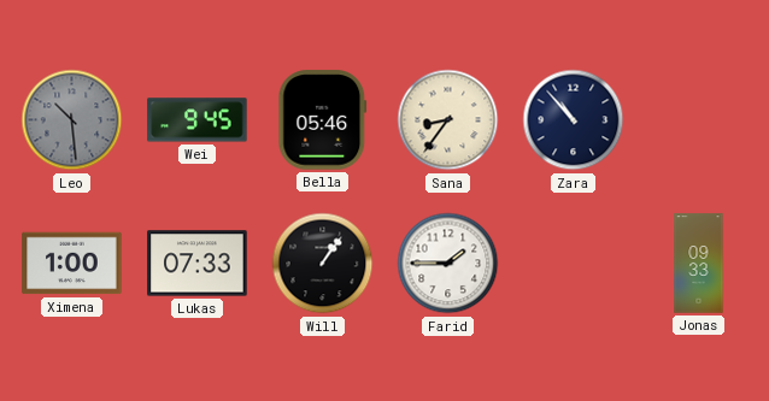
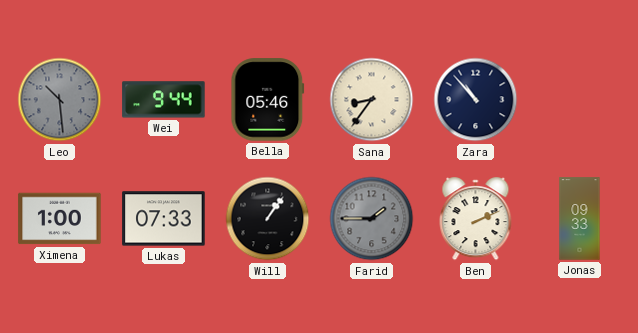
Wei: 9:45 -> 9:44
Farid dial: white -> grey
Ben: none -> 2:11
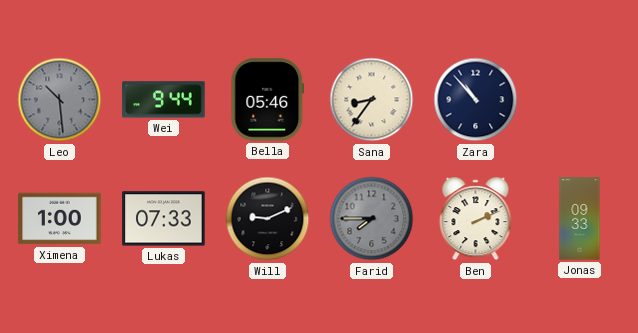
Will: 1:06 -> 9:11
Farid: 1:45 -> 7:45
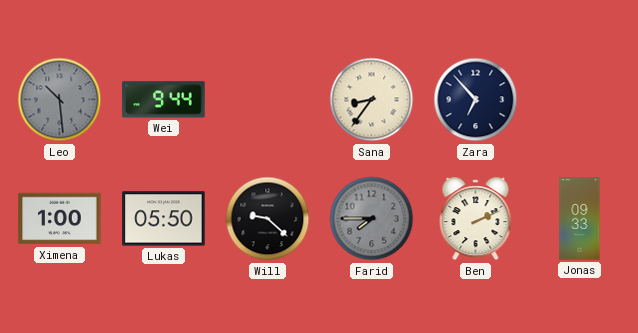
Bella: 05:46 -> none
Zara: 10:53 -> 6:53
Lukas: 07:33 -> 05:50
Will: 9:11 -> 9:22
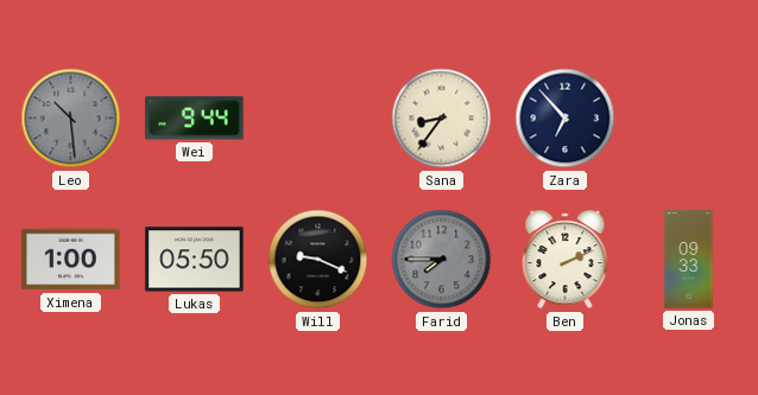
Will: 9:22 -> 9:19
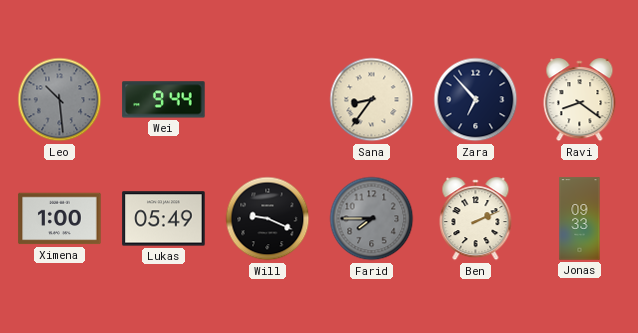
Ravi: none -> 8:21
Lukas: 05:50 -> 05:49
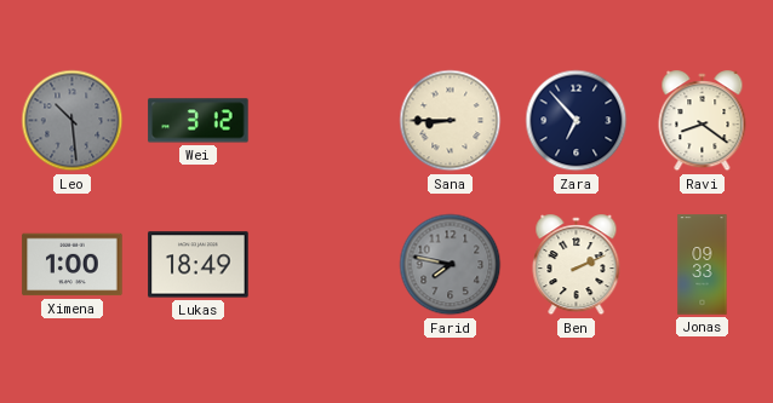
Wei: 9:44 -> 3:12
Sana: 8:36 -> 8:45
Lukas: 05:49 -> 18:49
Will: 9:19 -> none
Farid: 7:45 -> 7:47
